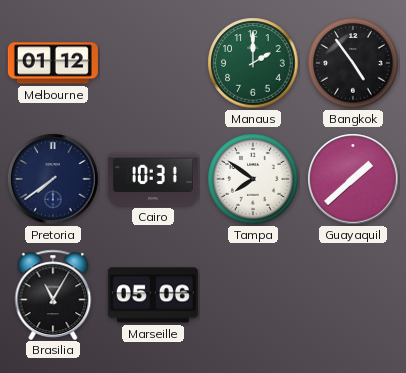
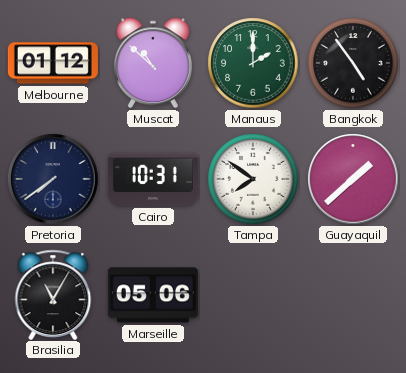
Muscat: none -> 10:52
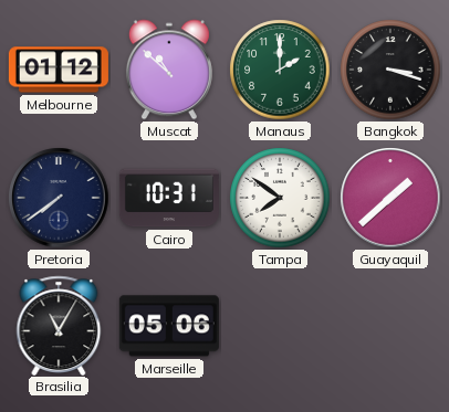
Bangkok: 4:54 -> 3:18
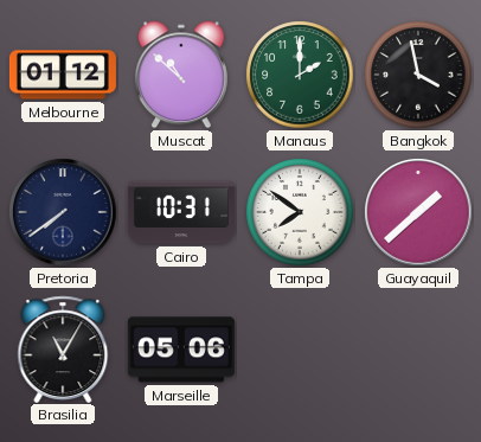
Bangkok: 3:18 -> 3:58
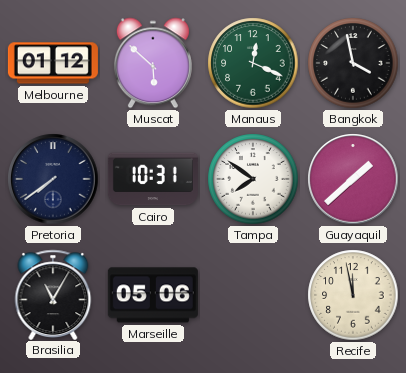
Muscat: 10:52 -> 5:52
Manaus: 2:00 -> 12:19
Recife: none -> 11:58
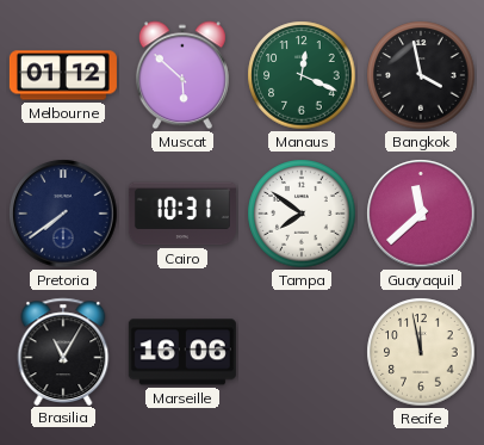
Guayaquil: 1:38 -> 11:38
Marseille: 05:06 -> 16:06
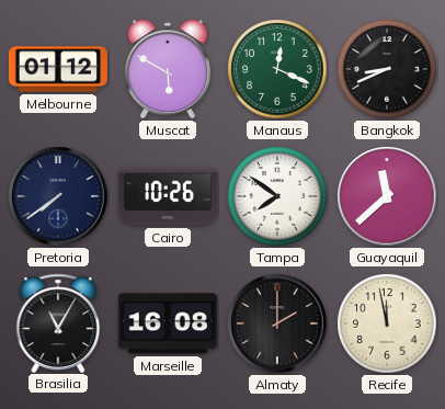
Muscat: 5:52 -> 5:50
Bangkok: 3:58 -> 8:41
Cairo: 10:31 -> 10:26
Marseille: 16:06 -> 16:08
Almaty: none -> 2:00
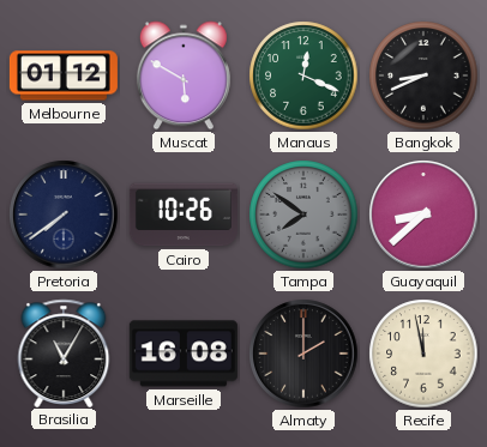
Tampa dial: white -> grey
Guayaquil: 11:38 -> 8:38
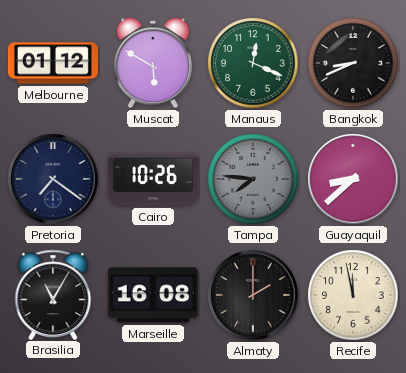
Pretoria: 7:39 -> 7:21
Tampa: 7:51 -> 7:46
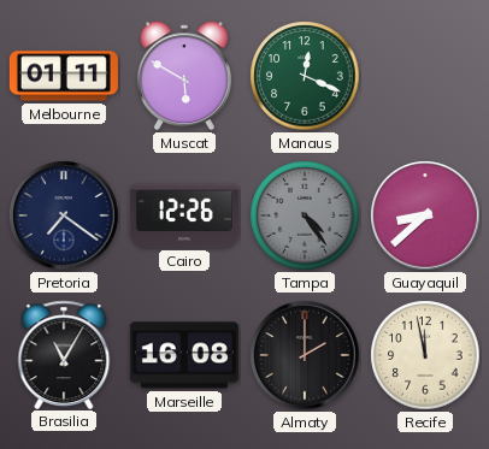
Melbourne: 01:12 -> 01:11
Bangkok: 8:41 -> none
Cairo: 10:26 -> 12:26
Tampa: 7:46 -> 4:24
